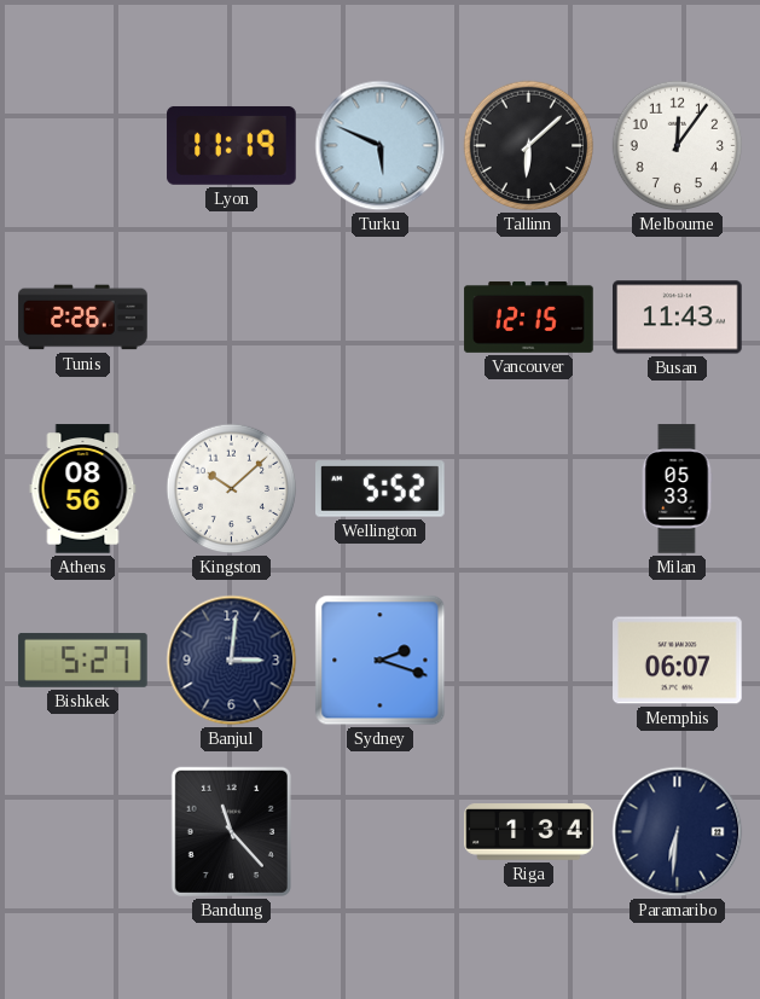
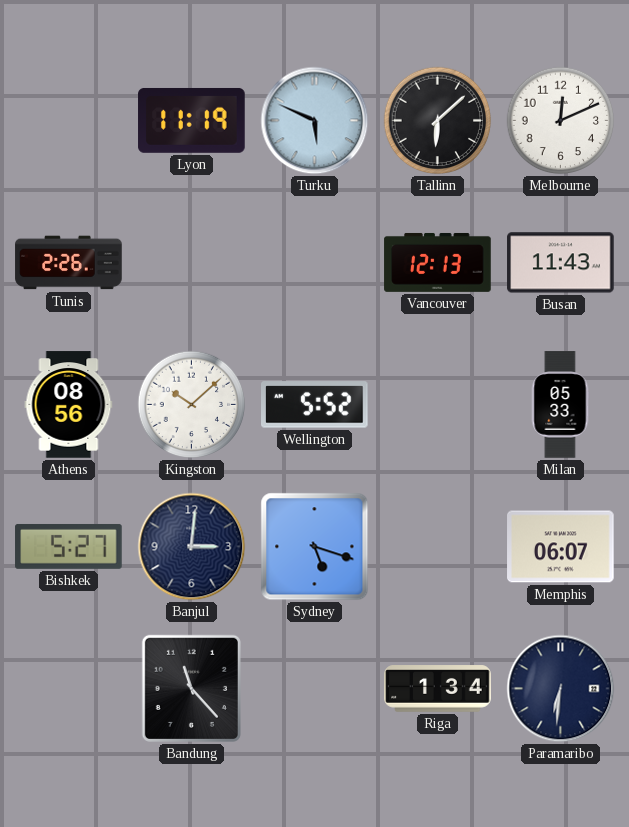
Melbourne: 12:06 -> 12:11
Vancouver: 12:15 -> 12:13
Sydney: 2:18 -> 5:18
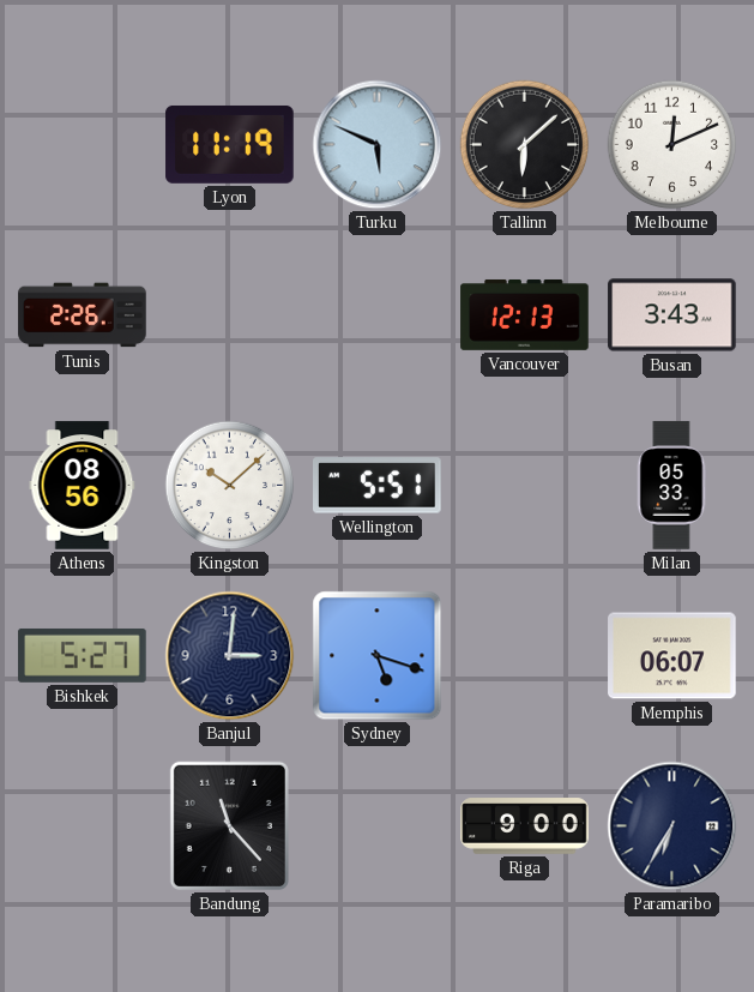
Busan: 11:43 -> 3:43
Wellington: 5:52 -> 5:51
Riga: 1:34 -> 9:00
Paramaribo: 6:31 -> 6:35
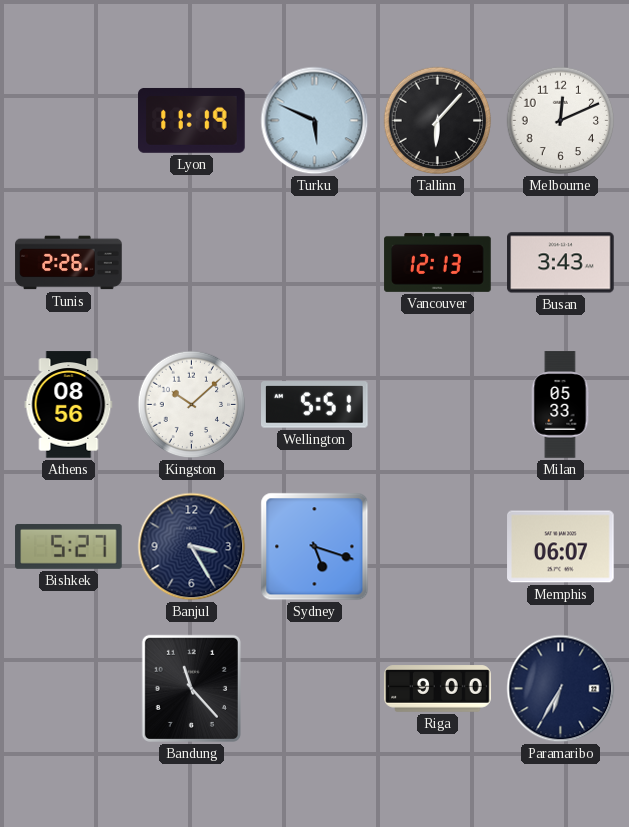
Tallinn: 6:08 -> 6:07
Banjul: 3:01 -> 3:25
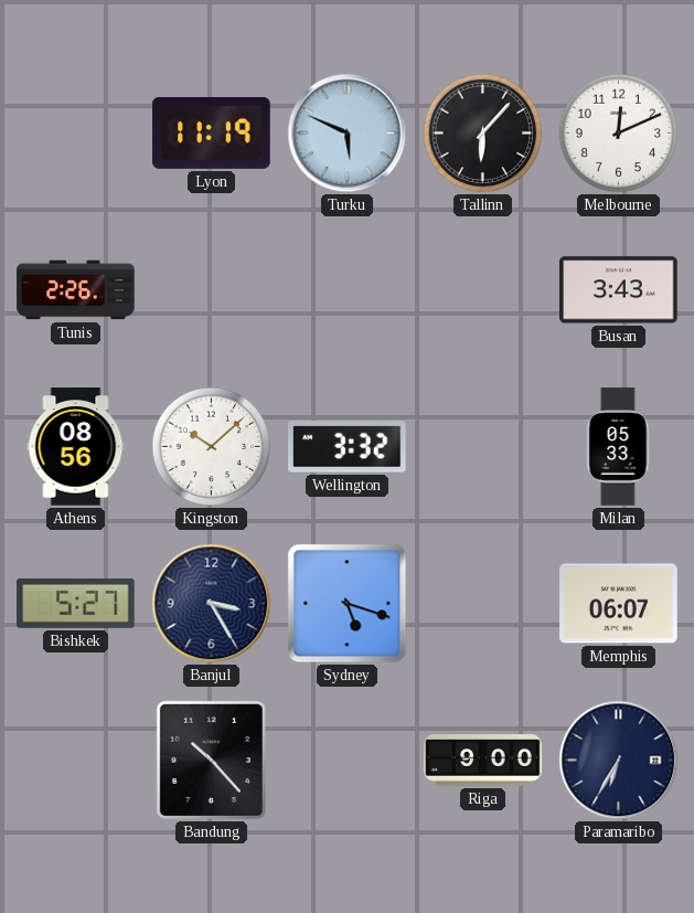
Vancouver: 12:13 -> none
Wellington: 5:51 -> 3:32
Bandung: 11:23 -> 10:23
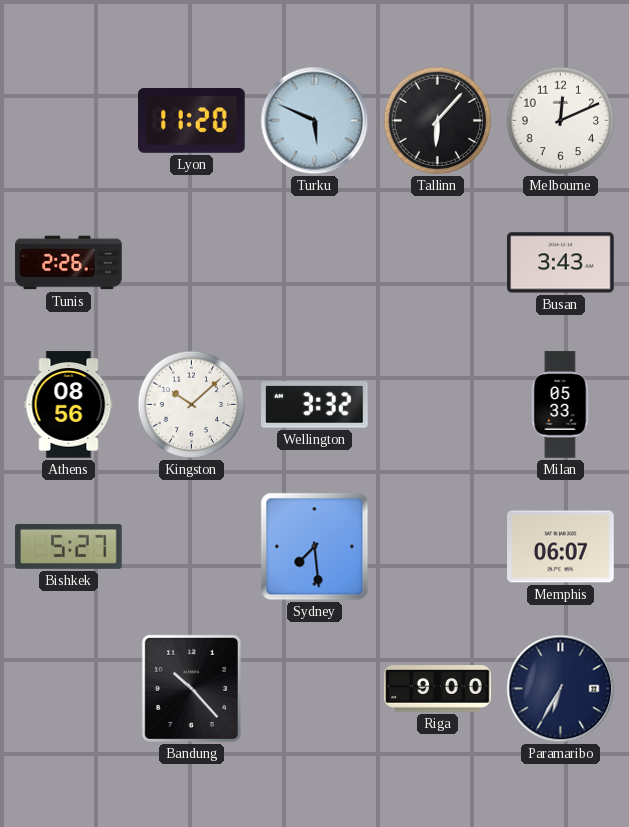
Lyon: 11:19 -> 11:20
Banjul: 3:25 -> none
Sydney: 5:18 -> 7:29
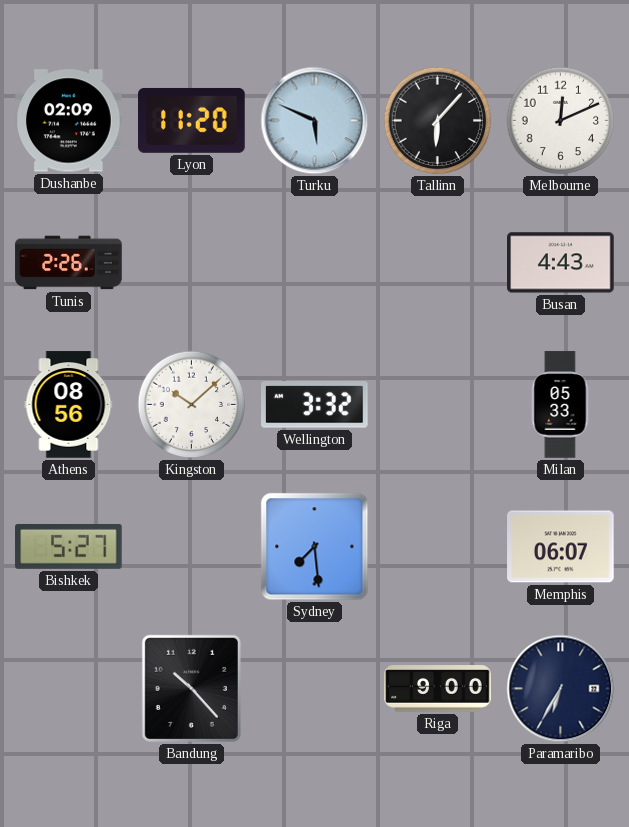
Dushanbe: none -> 02:09
Busan: 3:43 -> 4:43
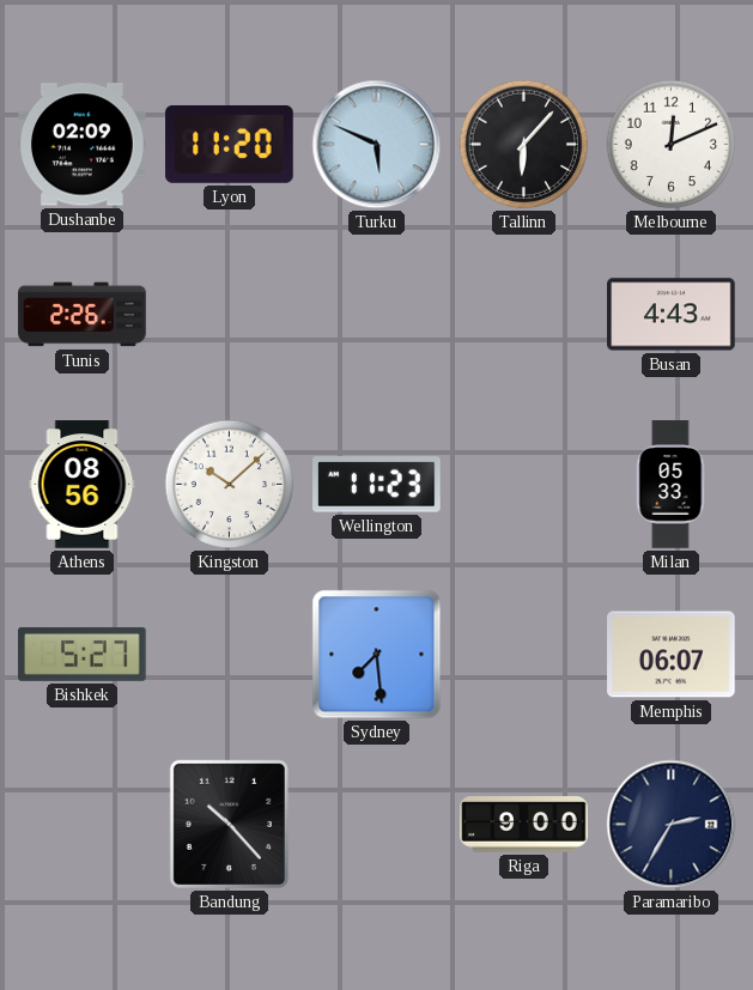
Wellington: 3:32 -> 11:23
Paramaribo: 6:35 -> 2:35
